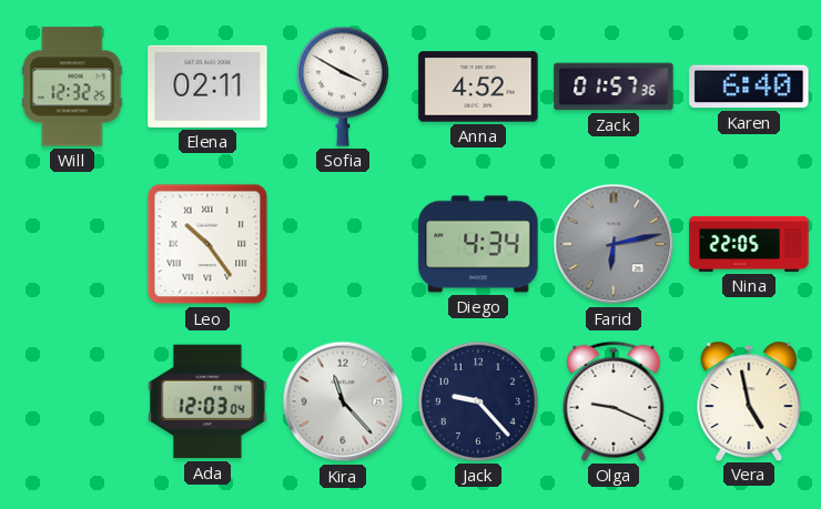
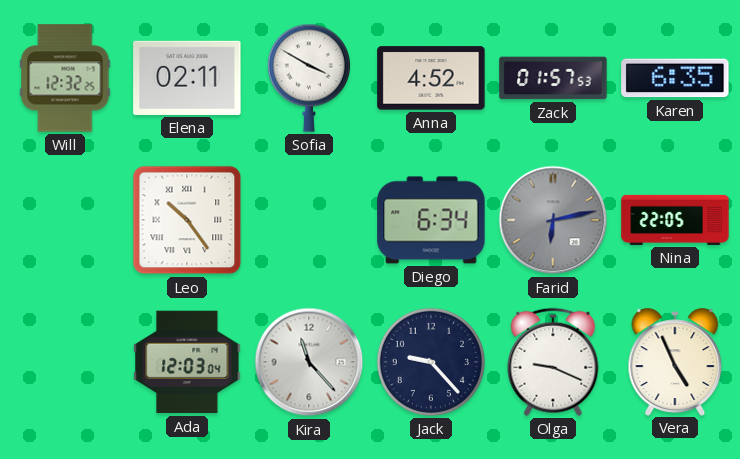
Zack: 01:57:36 -> 01:57:53
Karen: 6:40 -> 6:35
Diego: 4:34 -> 6:34
Vera: 4:58 -> 4:56
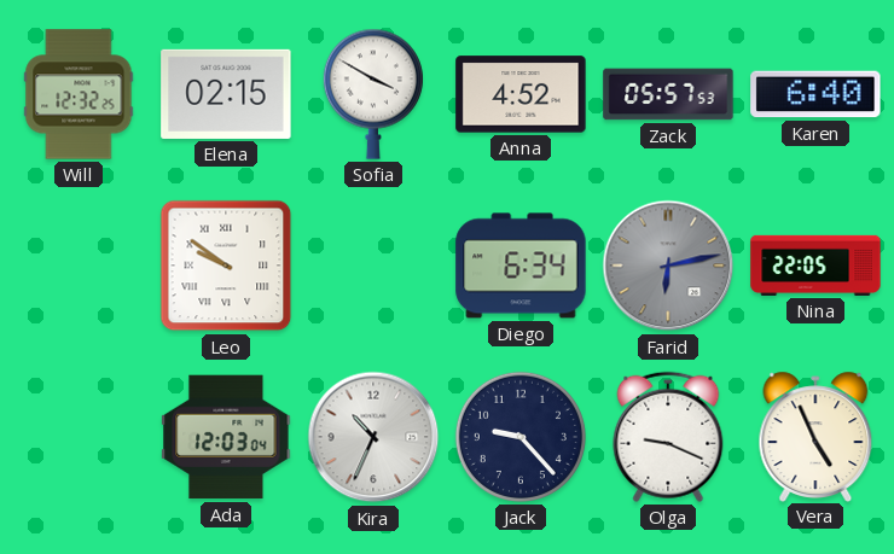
Elena: 02:11 -> 02:15
Zack: 01:57 -> 05:57
Karen: 6:35 -> 6:40
Leo: 10:24 -> 9:51
Kira: 11:23 -> 10:34
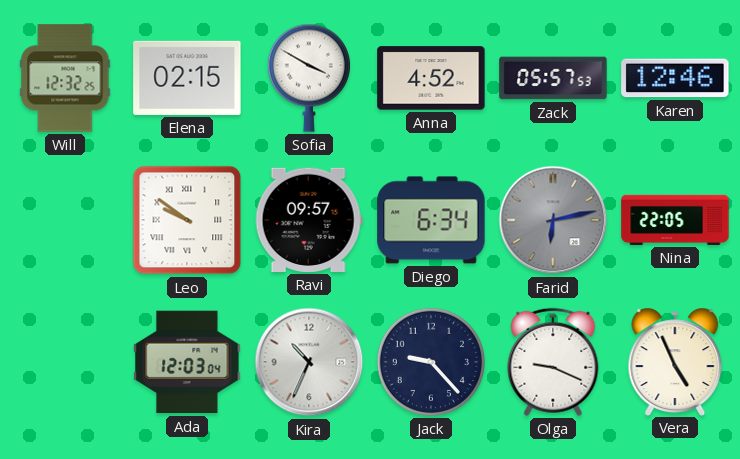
Karen: 6:40 -> 12:46
Ravi: none -> 09:57
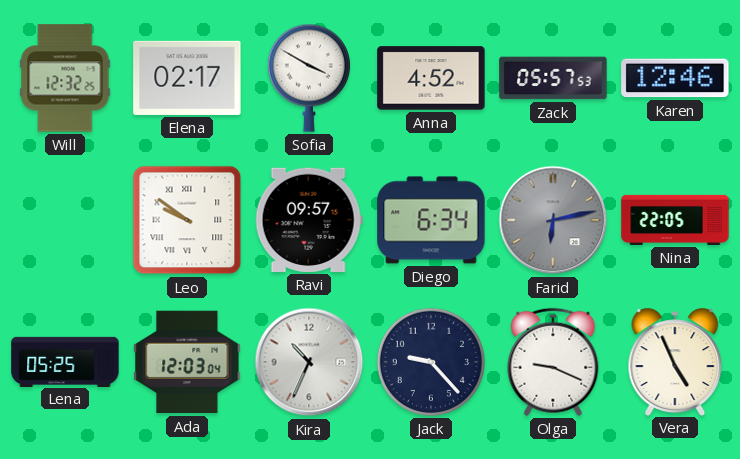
Elena: 02:15 -> 02:17
Lena: none -> 05:25
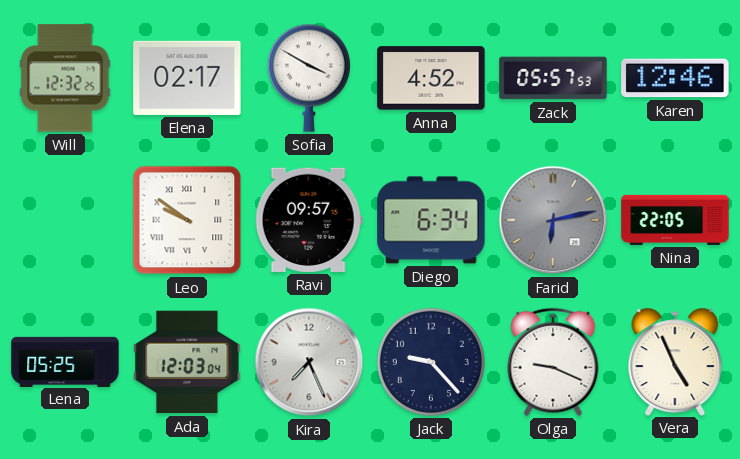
Kira: 10:34 -> 7:26
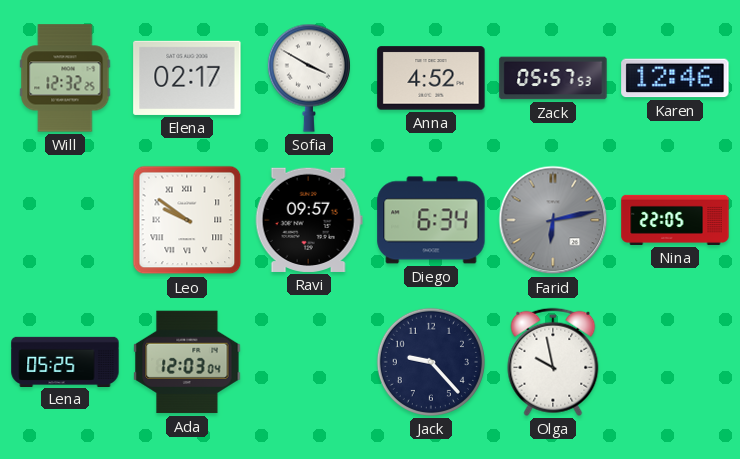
Kira: 7:26 -> none
Olga: 9:19 -> 9:58
Vera: 4:56 -> none
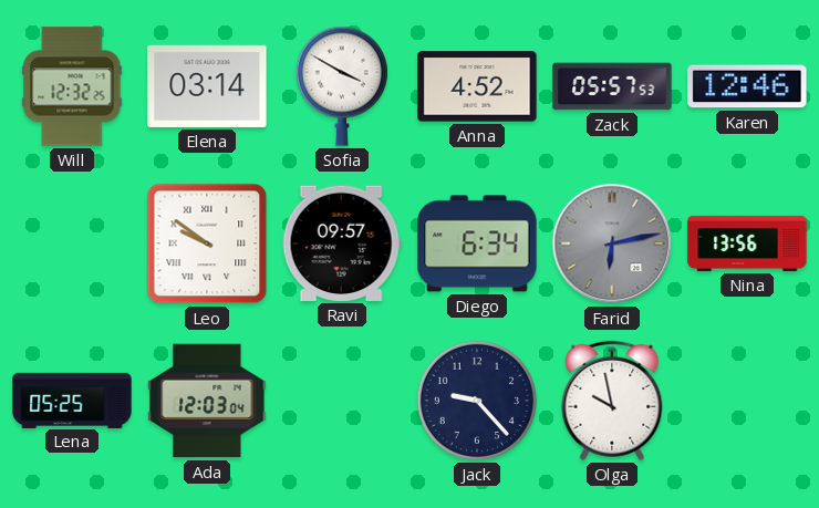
Elena: 02:17 -> 03:14
Nina: 22:05 -> 13:56
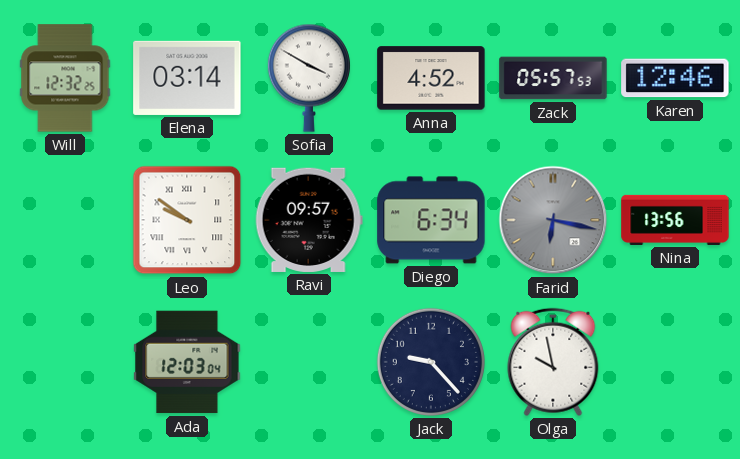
Farid: 6:13 -> 6:17
Lena: 05:25 -> none
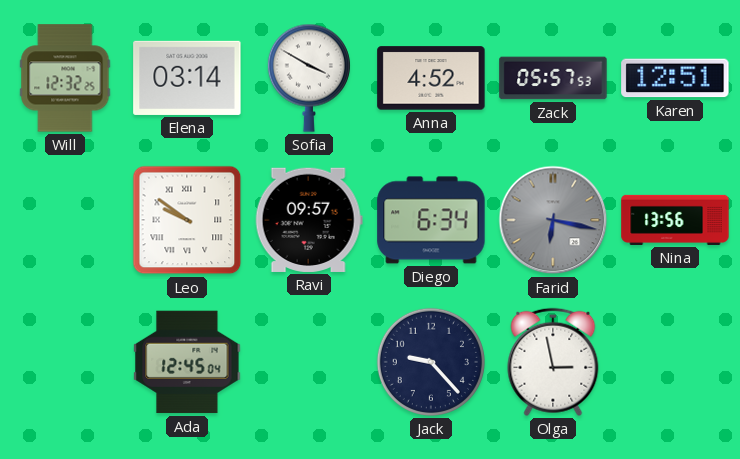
Karen: 12:46 -> 12:51
Ada: 12:03 -> 12:45
Olga: 9:58 -> 2:58
